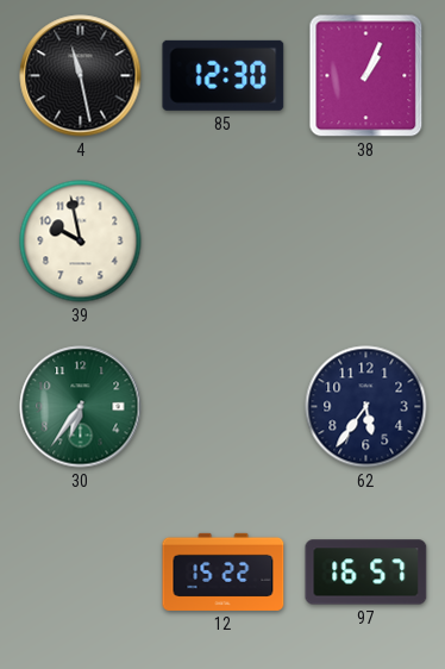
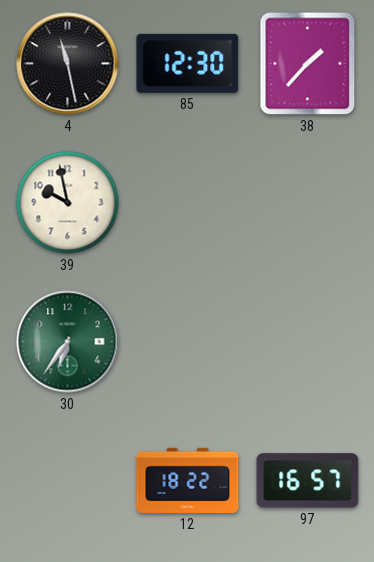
38: 1:04 -> 1:37
62: 5:36 -> none
12: 15:22 -> 18:22
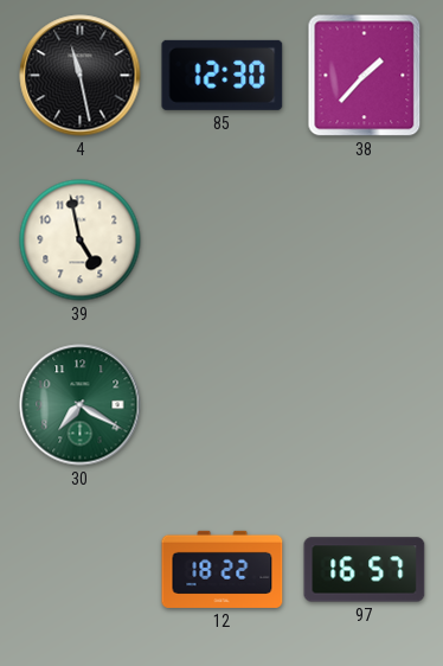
39: 9:58 -> 4:58
30: 6:36 -> 7:20
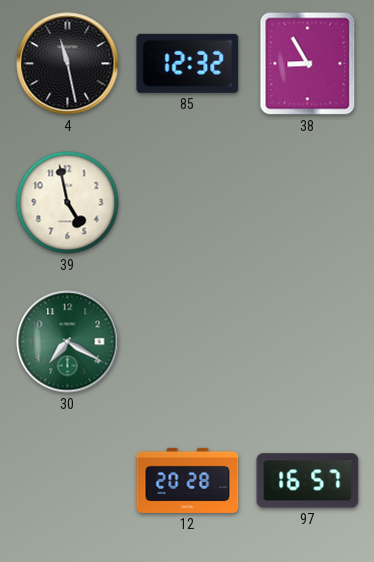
85: 12:30 -> 12:32
38: 1:37 -> 8:55
12: 18:22 -> 20:28
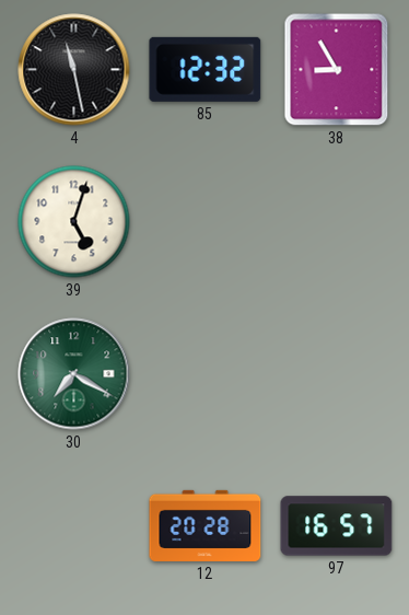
39: 4:58 -> 5:03
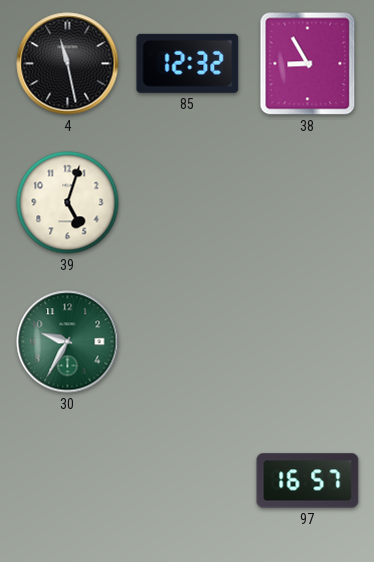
30: 7:20 -> 9:35
12: 20:28 -> none
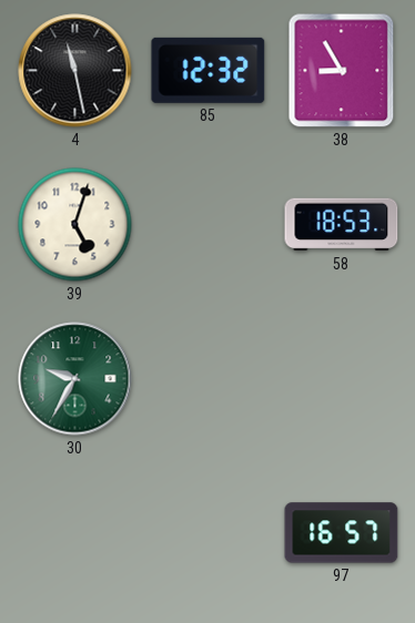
58: none -> 18:53
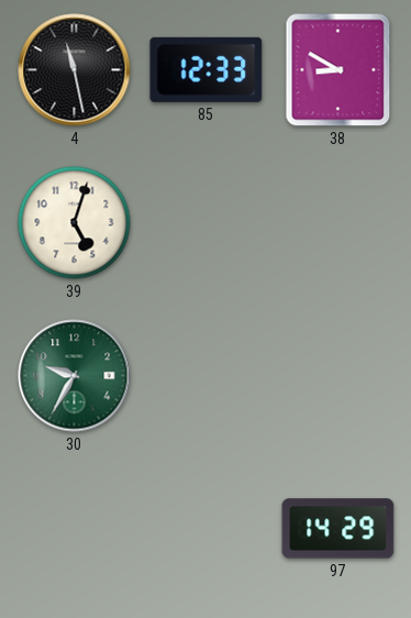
85: 12:32 -> 12:33
38: 8:55 -> 8:50
58: 18:53 -> none
97: 16:57 -> 14:29
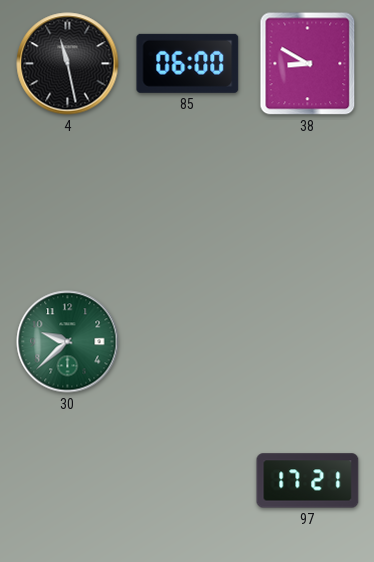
85: 12:33 -> 06:00
39: 5:03 -> none
30: 9:35 -> 9:38
97: 14:29 -> 17:21
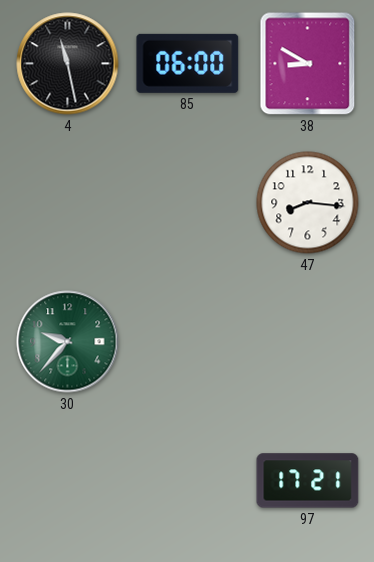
47: none -> 8:16
30: 9:38 -> 9:37
